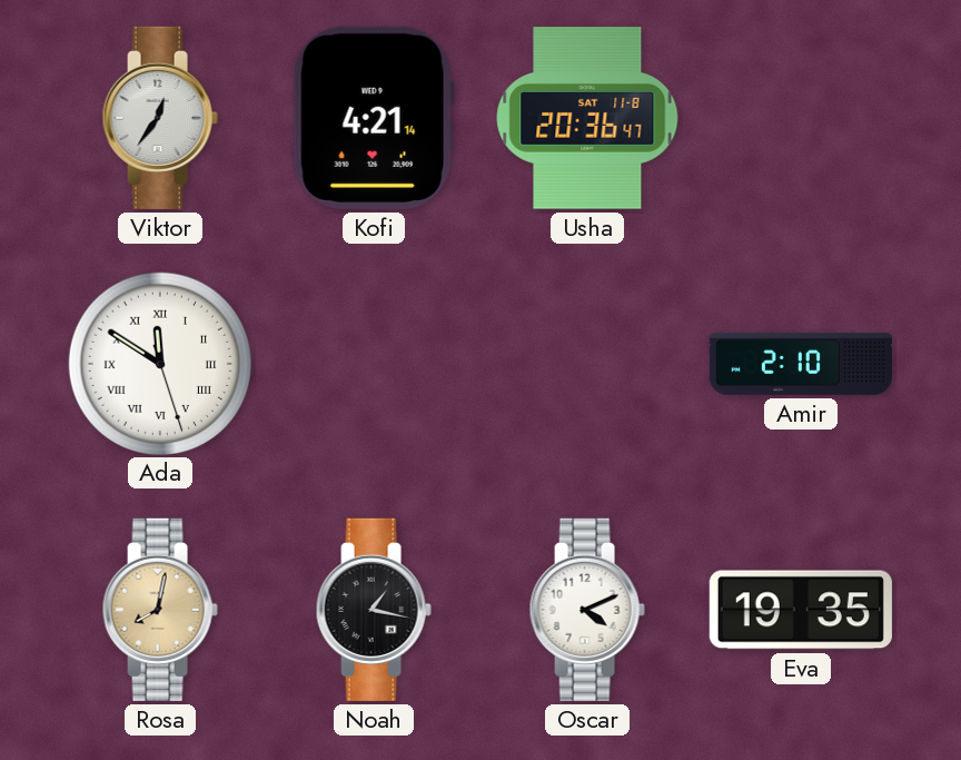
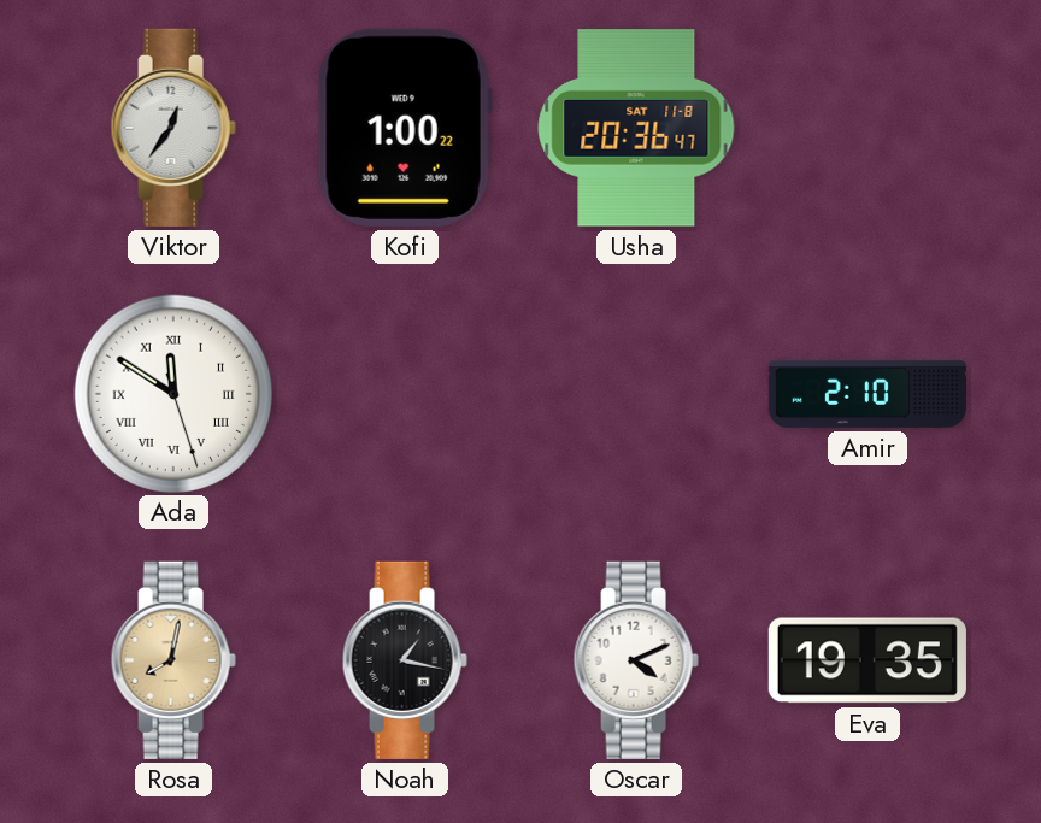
Kofi: 4:21 -> 1:00
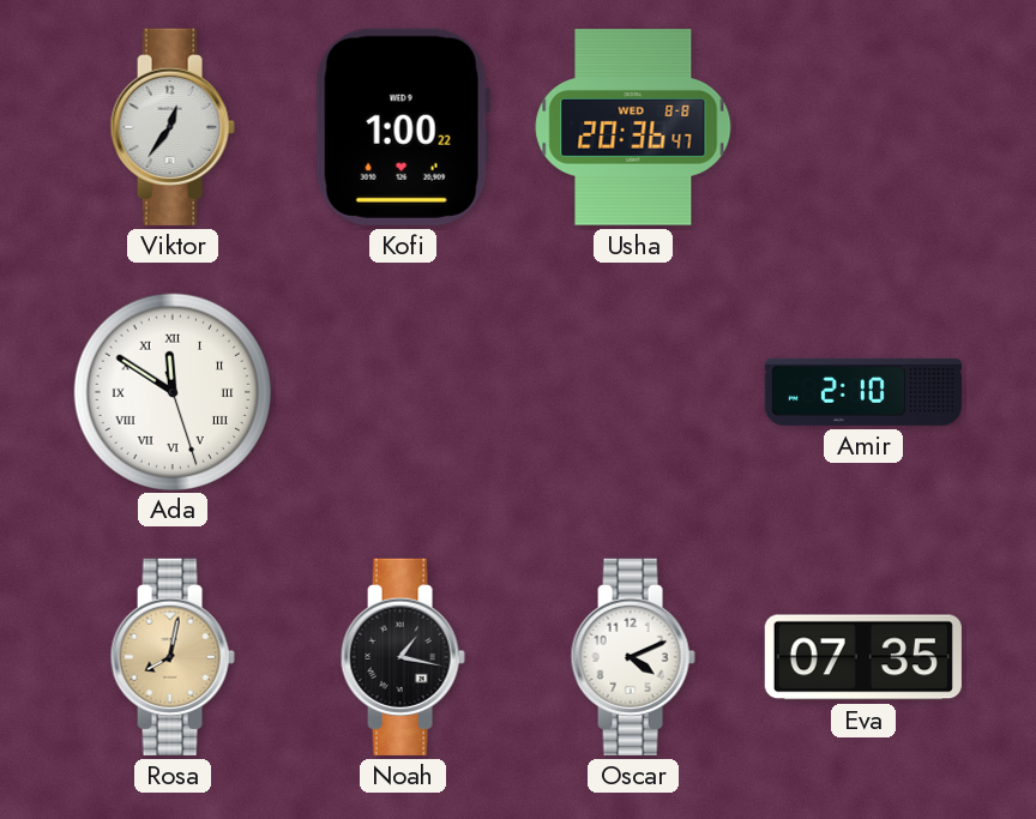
Usha date: SAT 11-8 -> WED 8-8
Eva: 19:35 -> 07:35
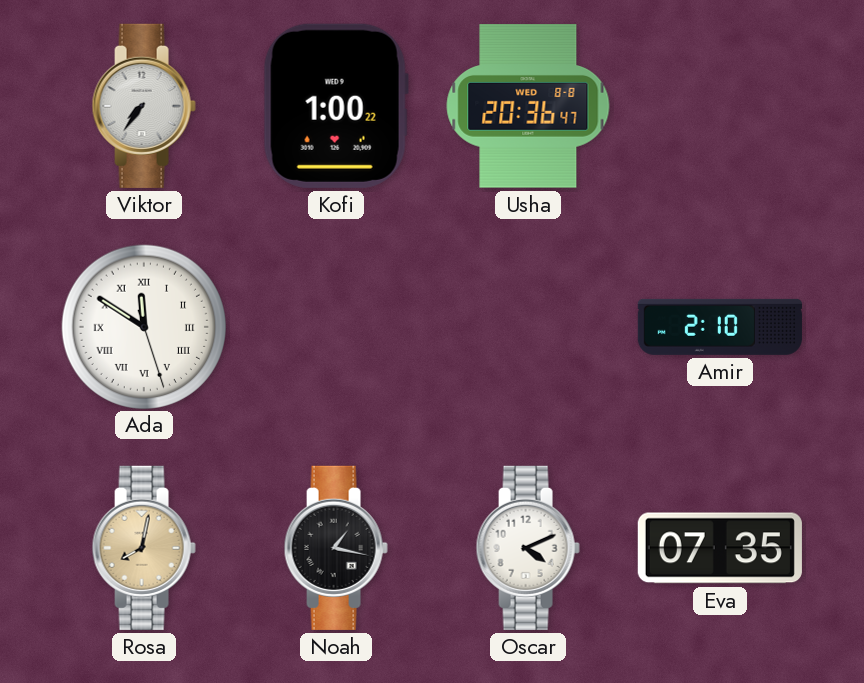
Viktor: 12:36 -> 7:36
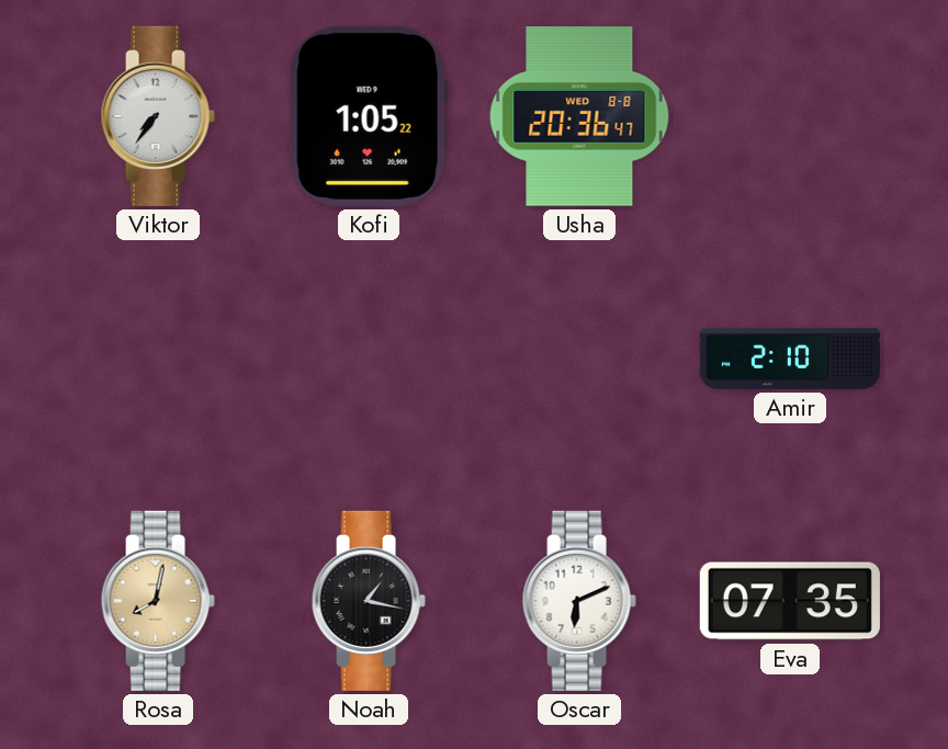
Kofi: 1:00 -> 1:05
Ada: 11:50 -> none
Oscar: 4:11 -> 6:11
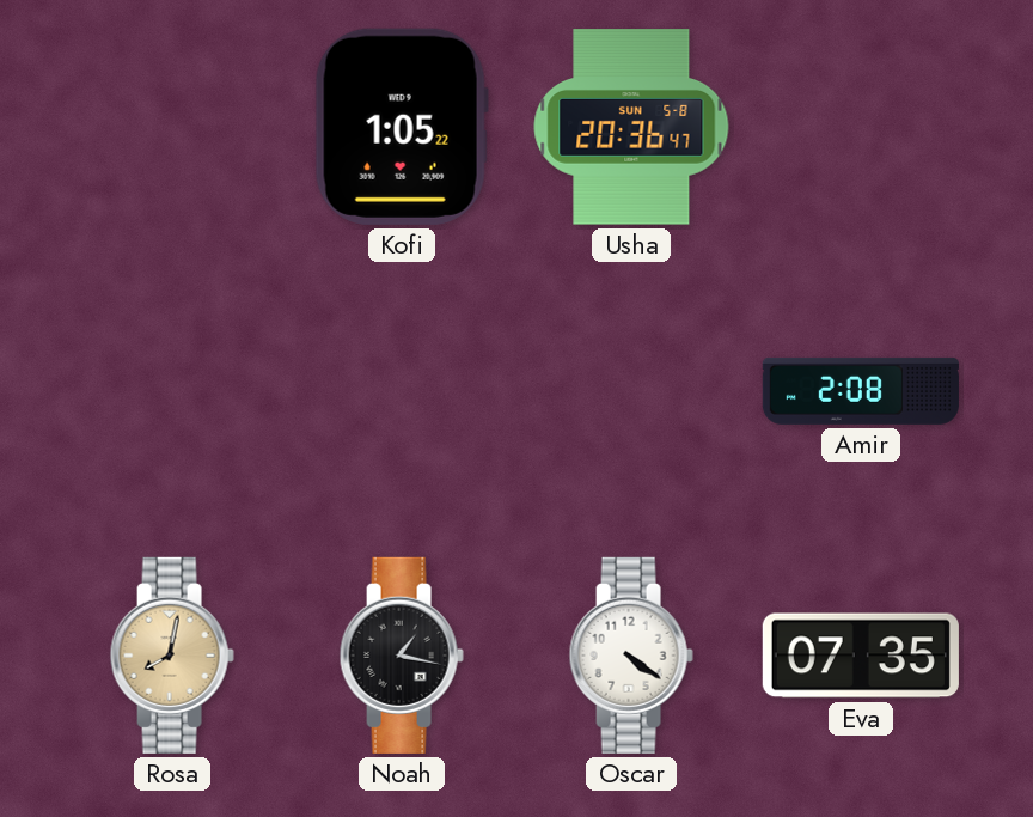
Viktor: 7:36 -> none
Usha date: WED 8-8 -> SUN 5-8
Amir: 2:10 -> 2:08
Oscar: 6:11 -> 4:21
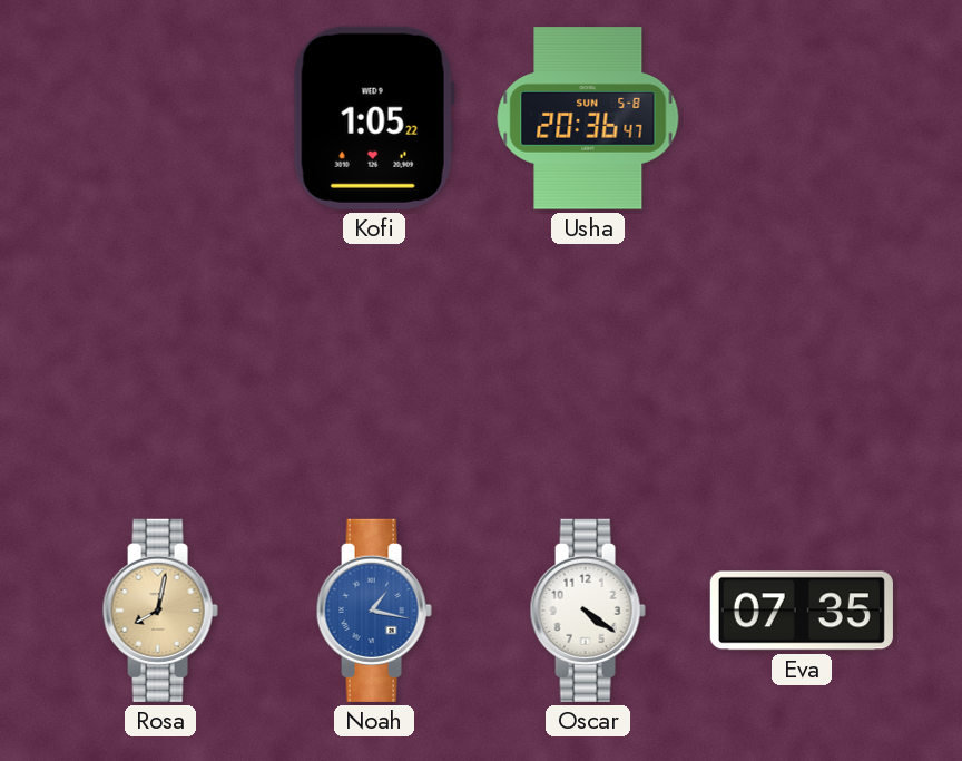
Amir: 2:08 -> none
Noah dial: black -> blue
